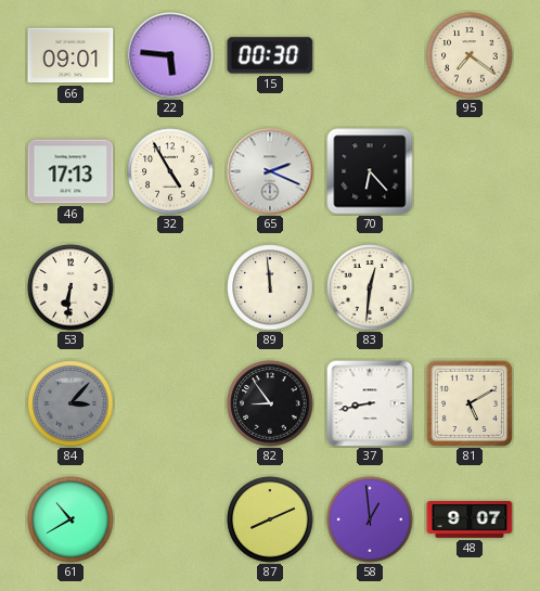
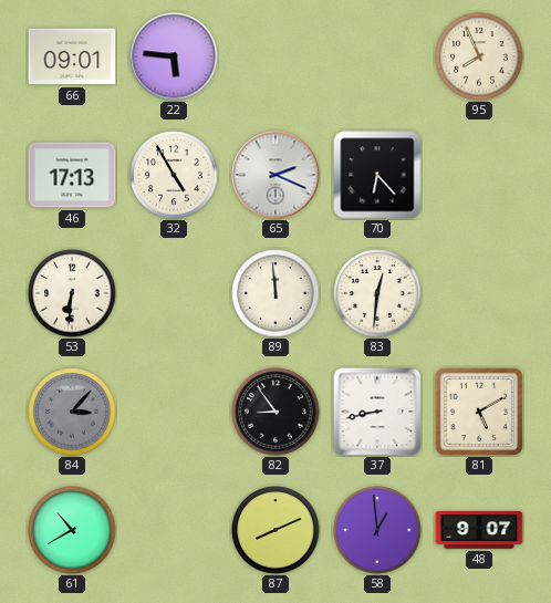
15: 00:30 -> none
95: 7:21 -> 7:56
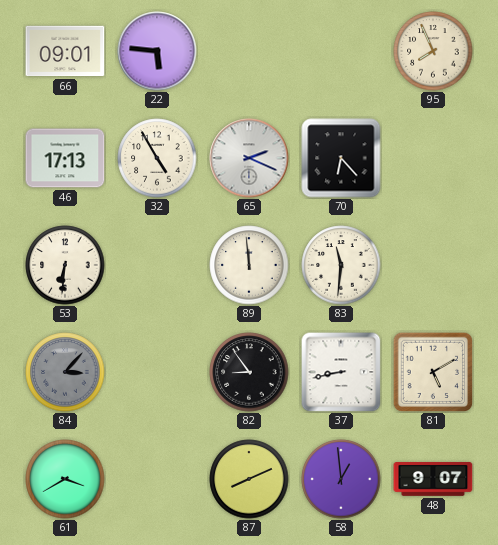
83: 12:31 -> 11:31
61: 10:40 -> 3:40
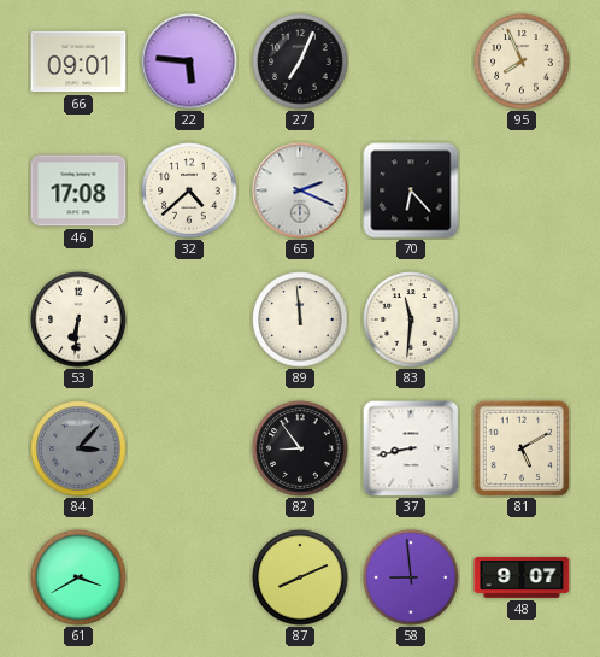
27: none -> 7:04
46: 17:13 -> 17:08
32: 4:55 -> 4:38
58: 12:59 -> 8:59
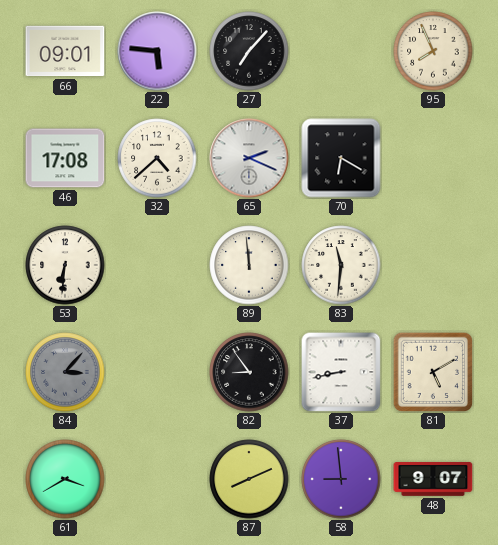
27: 7:04 -> 7:07
70: 6:23 -> 6:20
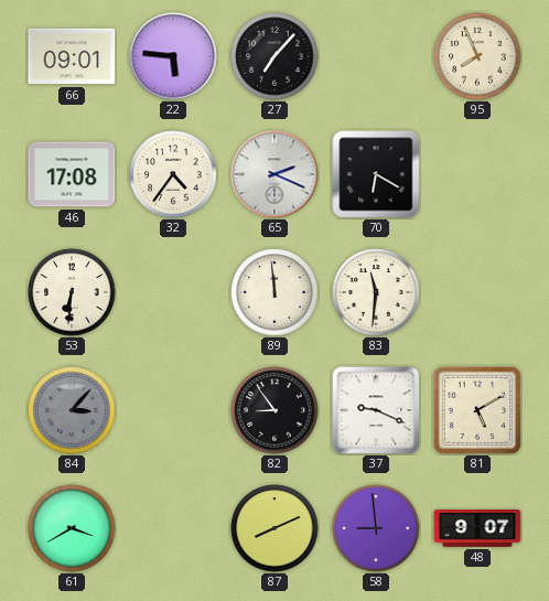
32: 4:38 -> 4:36
37: 8:43 -> 9:19
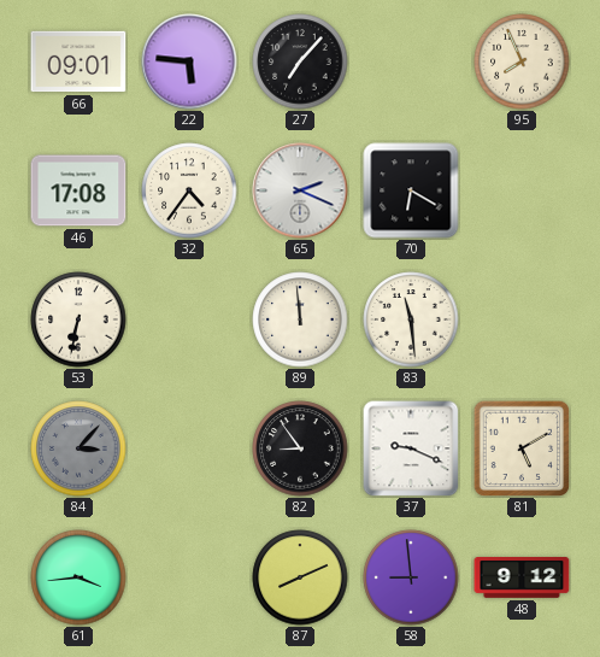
53: 6:31 -> 6:32
83: 11:31 -> 11:29
61: 3:40 -> 3:44
48: 9:07 -> 9:12
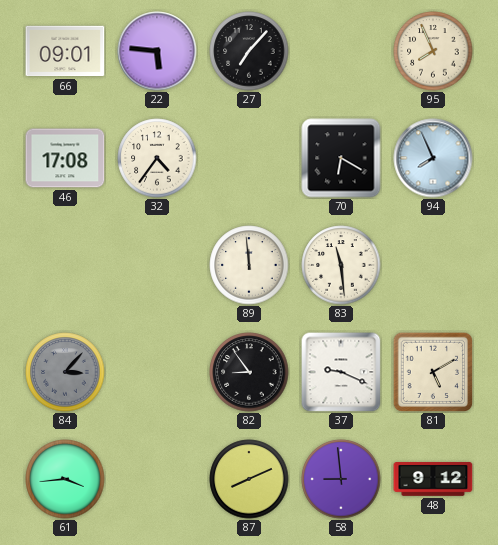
65: 2:19 -> none
94: none -> 7:56
53: 6:32 -> none
